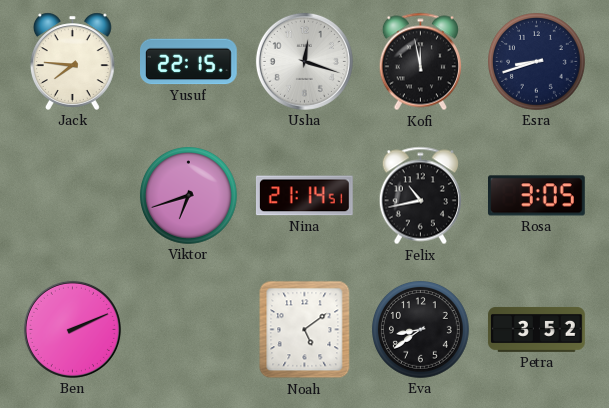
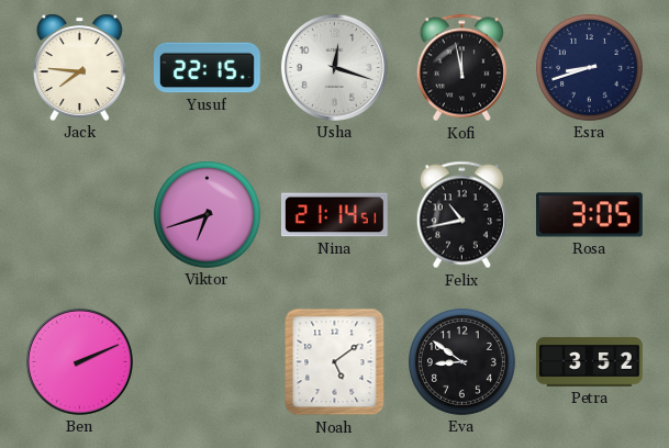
Eva: 8:39 -> 8:51
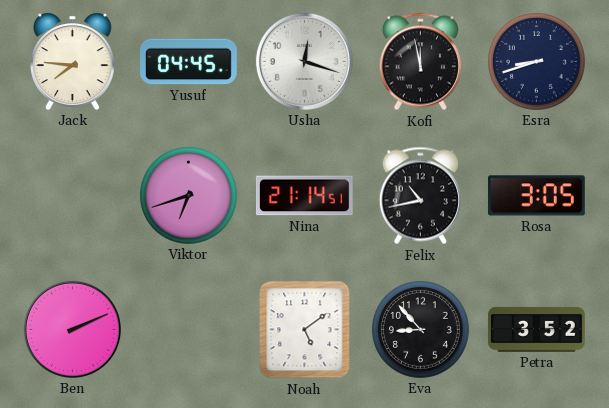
Yusuf: 22:15 -> 04:45
Eva: 8:51 -> 8:53
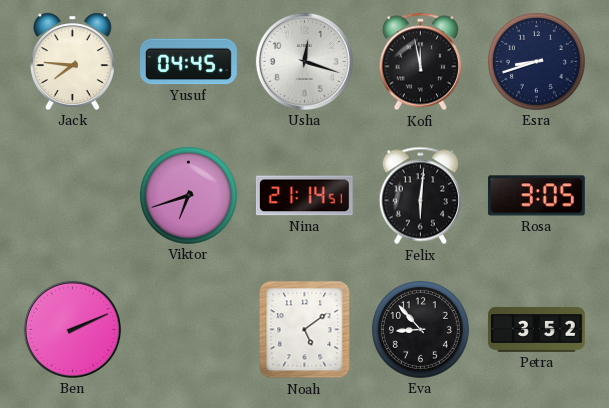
Felix: 10:43 -> 6:01
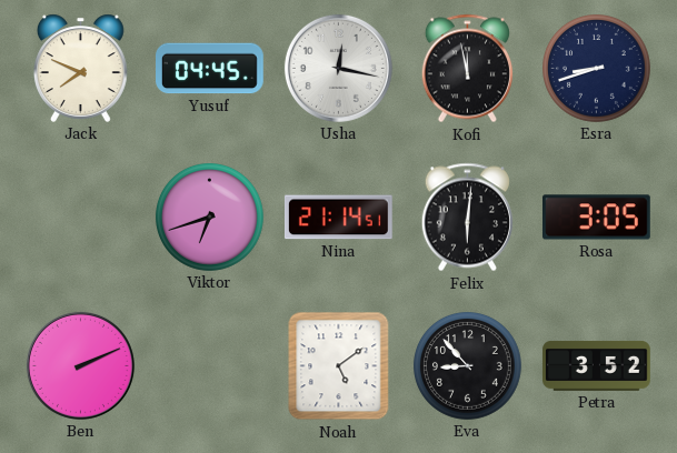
Jack: 7:46 -> 7:49
Usha: 12:18 -> 12:17
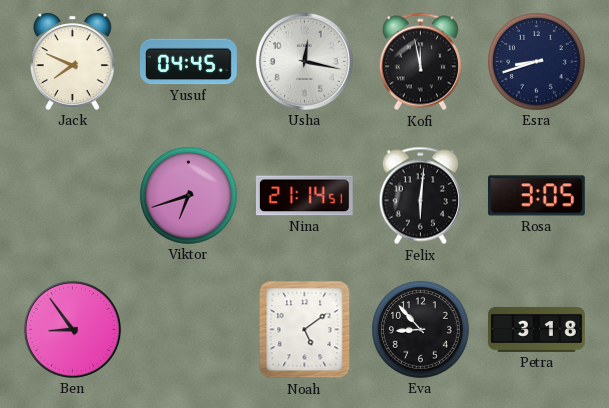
Ben: 2:11 -> 8:54
Petra: 3:52 -> 3:18
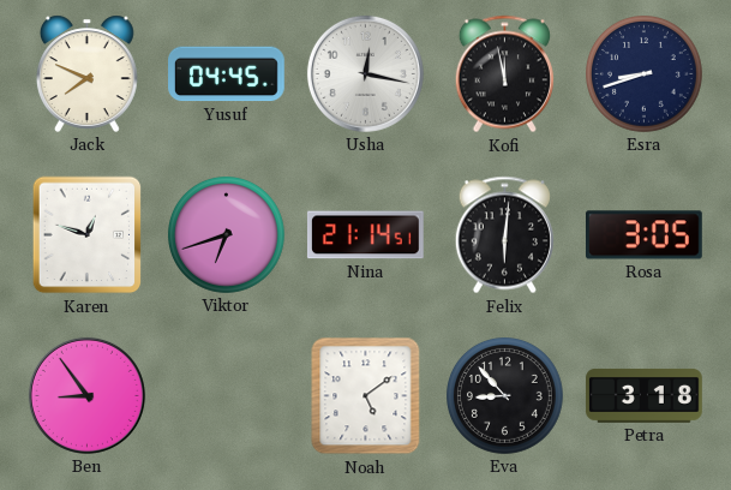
Karen: none -> 12:48
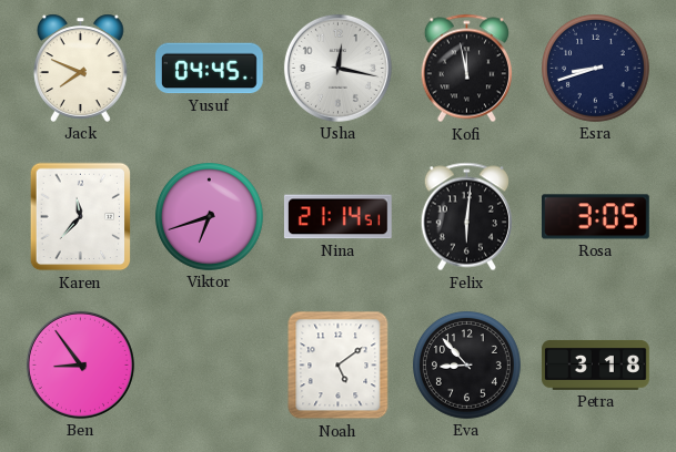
Karen: 12:48 -> 11:37
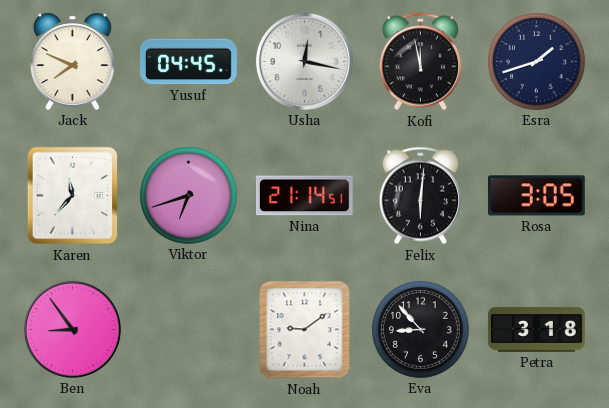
Esra: 8:42 -> 1:42
Noah: 5:09 -> 9:09
